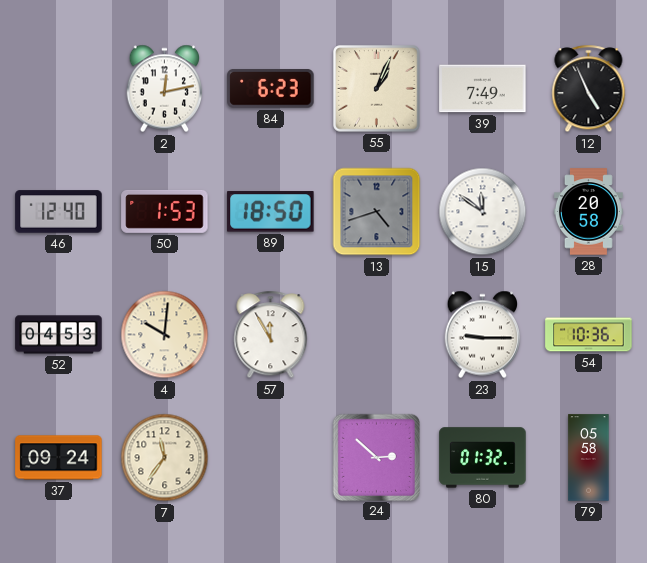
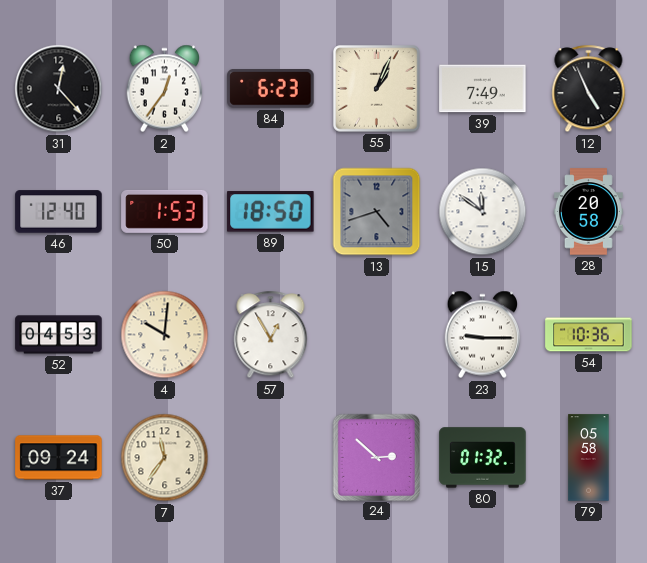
31: none -> 12:23
2: 12:13 -> 12:36
57: 11:55 -> 12:55
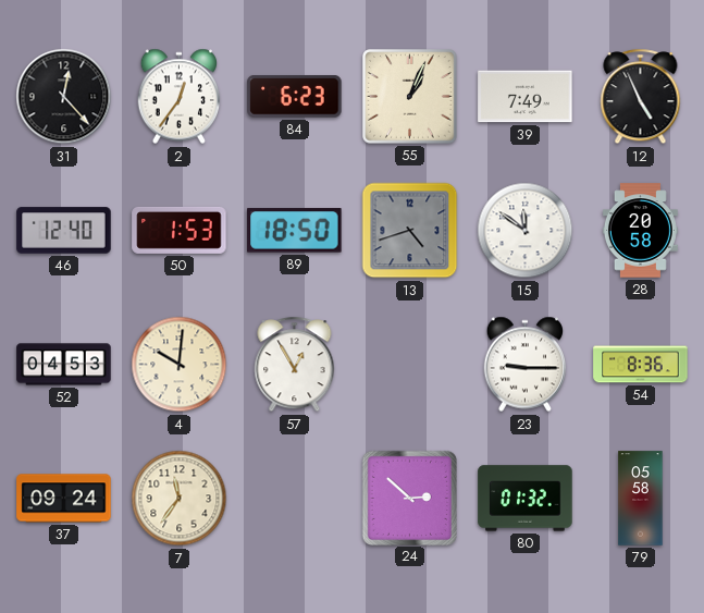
54: 10:36 -> 8:36
